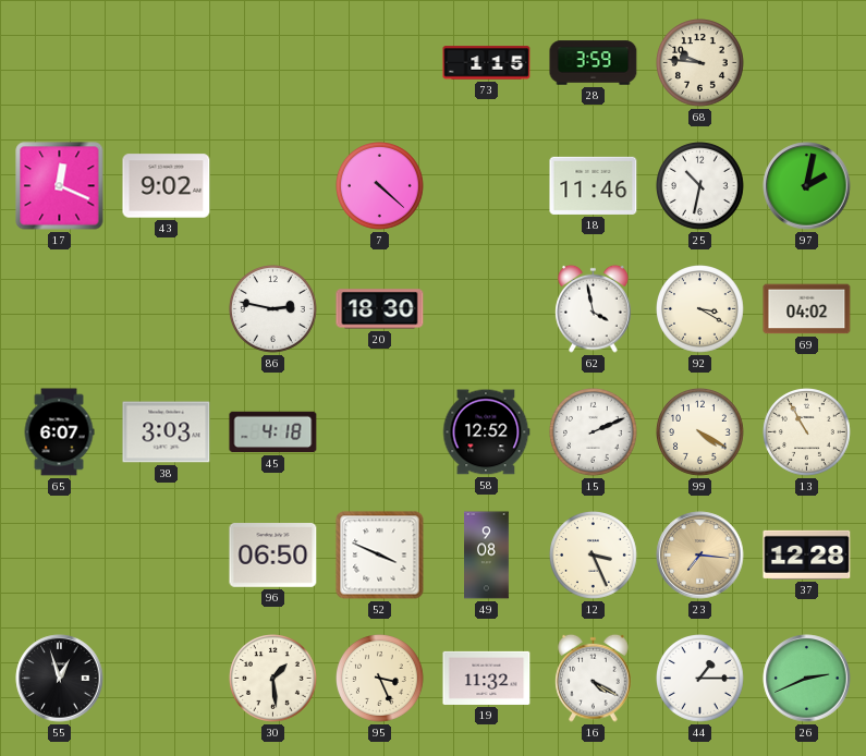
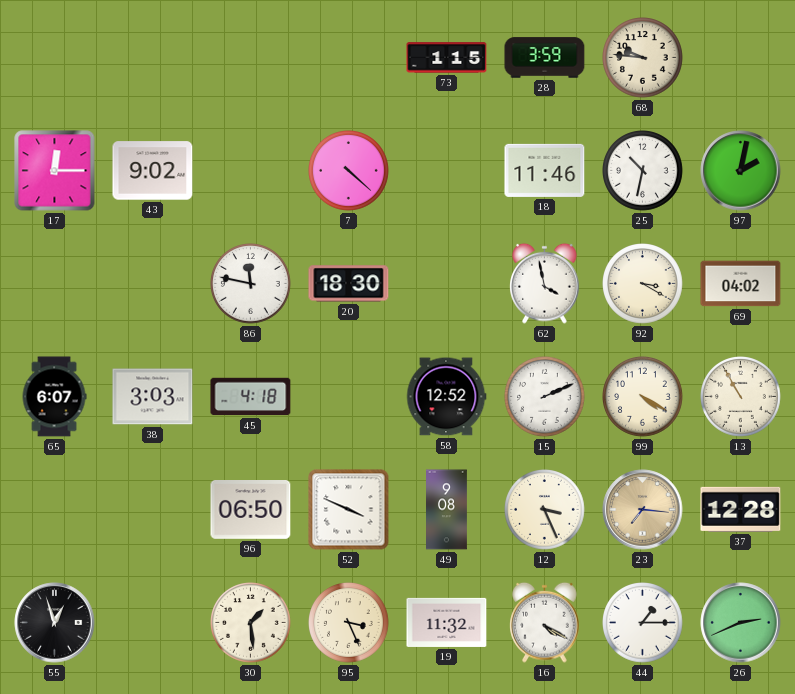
17: 12:19 -> 12:15
86: 2:47 -> 11:47
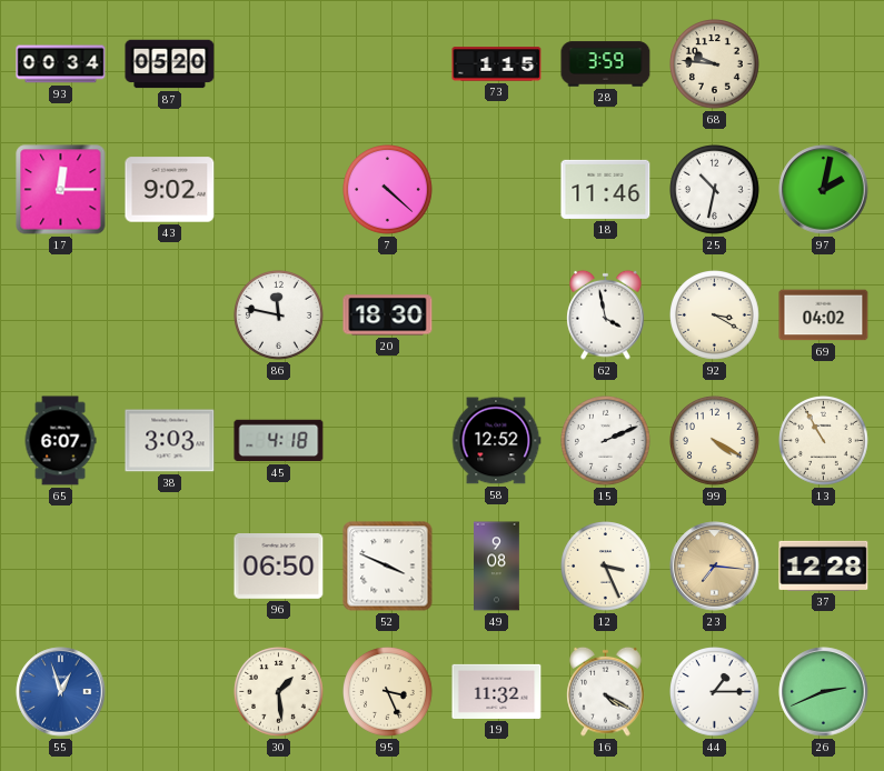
93: none -> 00:34
87: none -> 05:20
55 dial: black -> blue
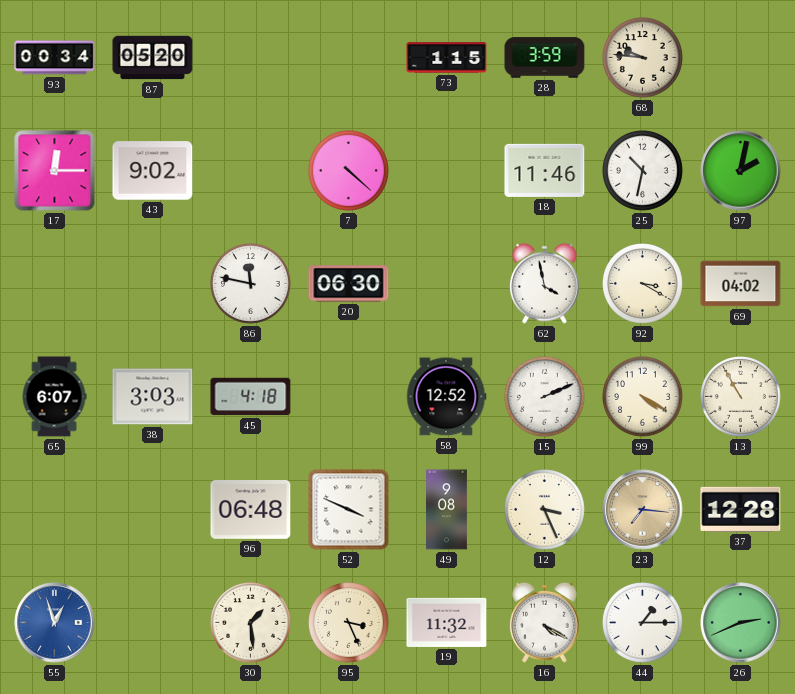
20: 18:30 -> 06:30
96: 06:50 -> 06:48
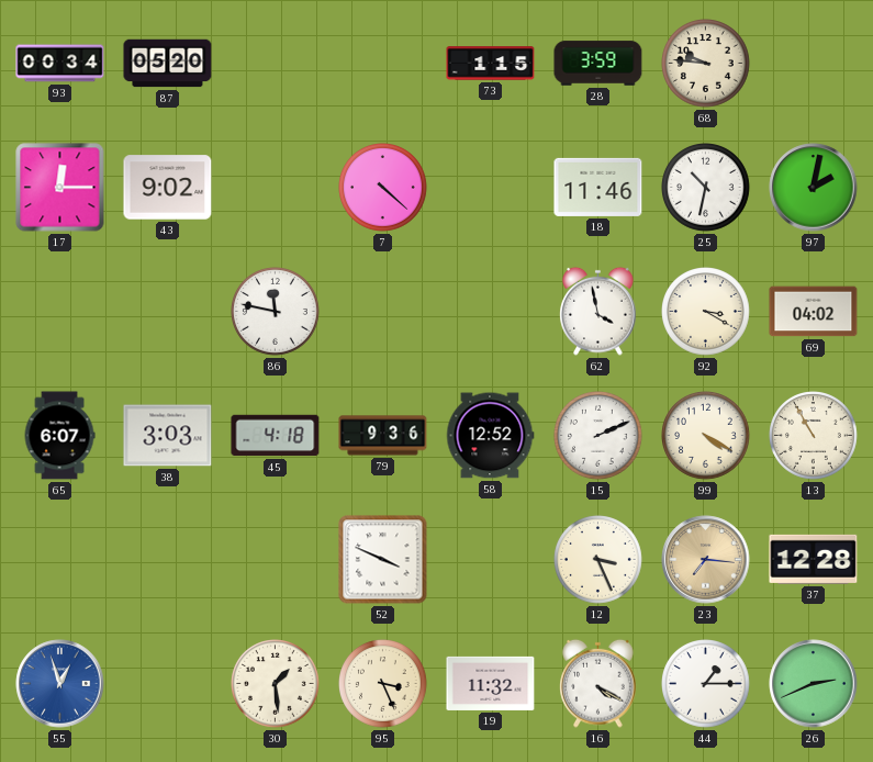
20: 06:30 -> none
79: none -> 9:36
96: 06:48 -> none
49: 9:08 -> none
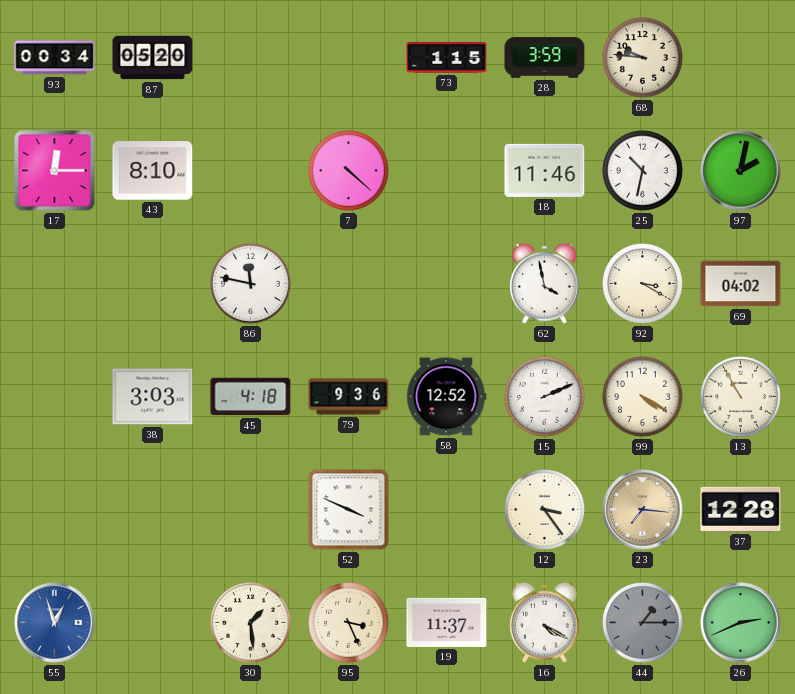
43: 9:02 -> 8:10
65: 6:07 -> none
12: 3:26 -> 3:24
19: 11:32 -> 11:37
44 dial: white -> grey
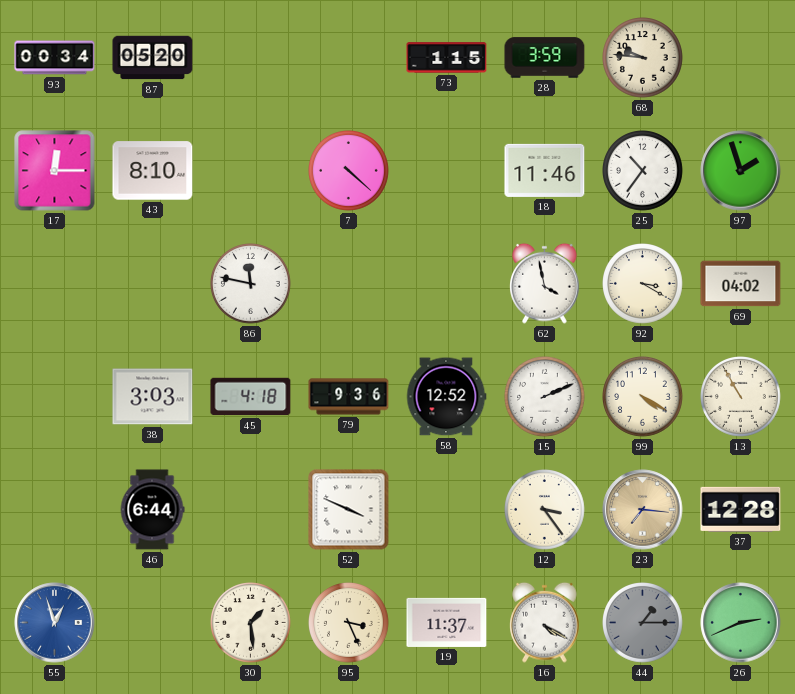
25: 10:32 -> 10:36
97: 2:02 -> 1:57
46: none -> 6:44
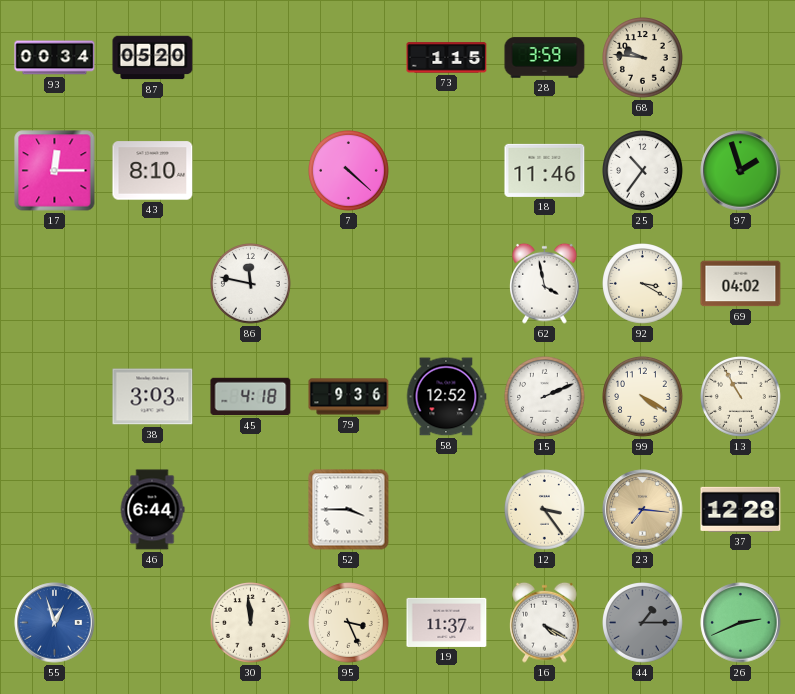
52: 3:49 -> 3:45
30: 1:29 -> 11:59
